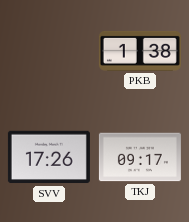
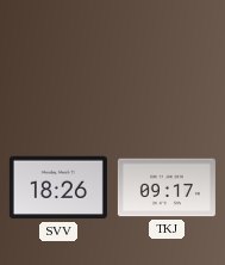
PKB: 1:38 -> none
SVV: 17:26 -> 18:26
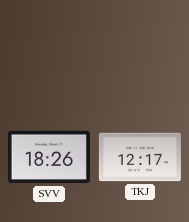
TKJ: 09:17 -> 12:17
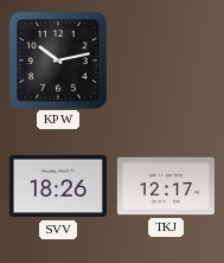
KPW: none -> 10:13
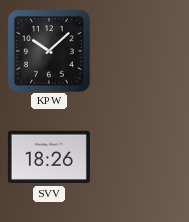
KPW: 10:13 -> 10:08
TKJ: 12:17 -> none
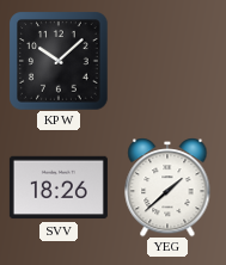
YEG: none -> 1:38
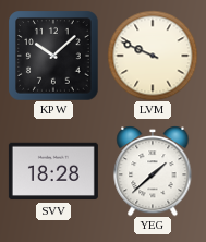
LVM: none -> 9:49
SVV: 18:26 -> 18:28
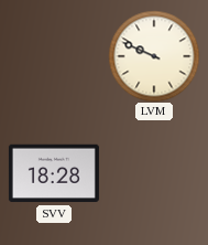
KPW: 10:08 -> none
YEG: 1:38 -> none
